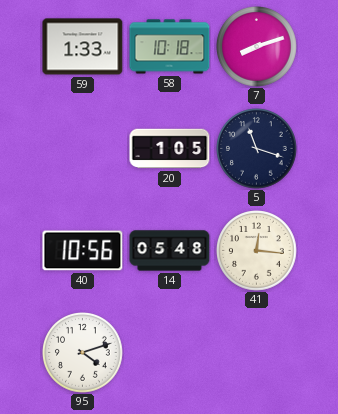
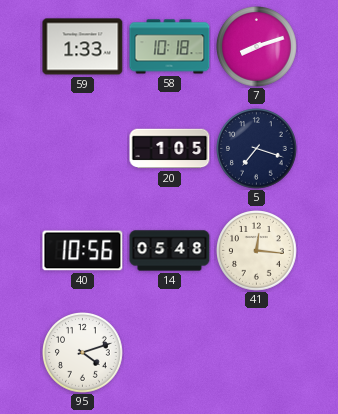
5: 11:18 -> 7:18
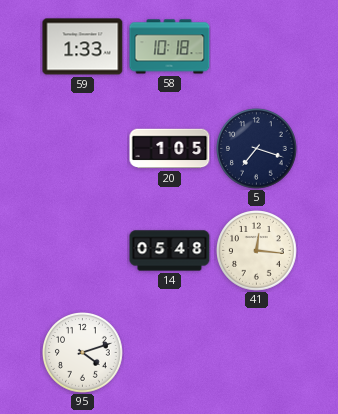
7: 8:12 -> none
40: 10:56 -> none
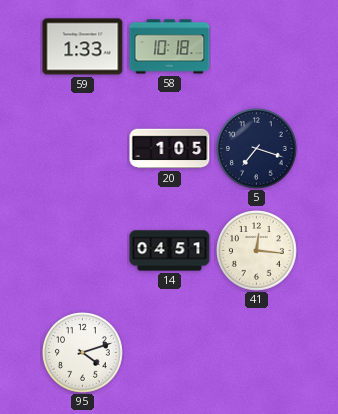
14: 05:48 -> 04:51
